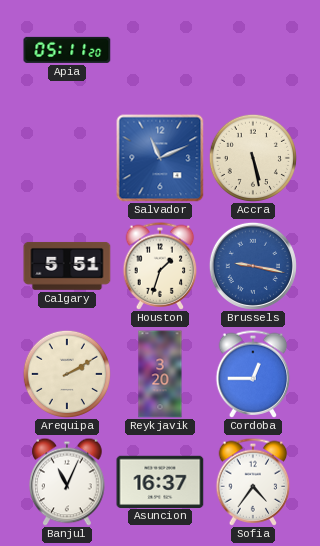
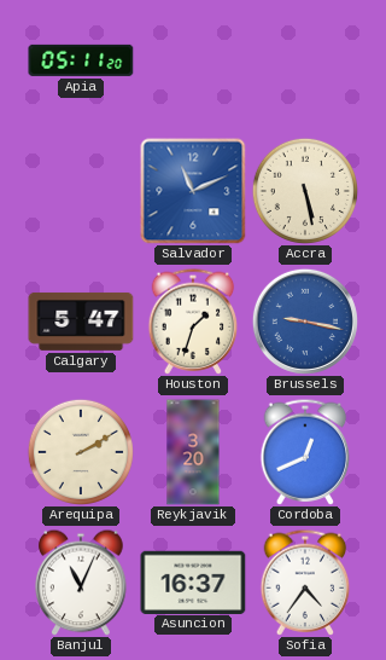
Calgary: 5:51 -> 5:47
Cordoba: 12:45 -> 12:41
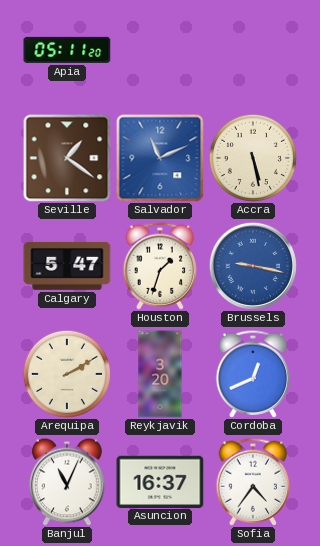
Seville: none -> 1:21
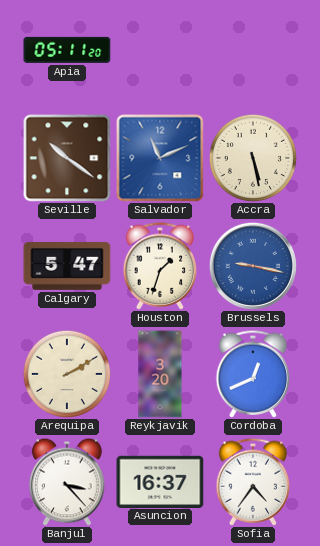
Seville: 1:21 -> 10:21
Banjul: 11:04 -> 3:23
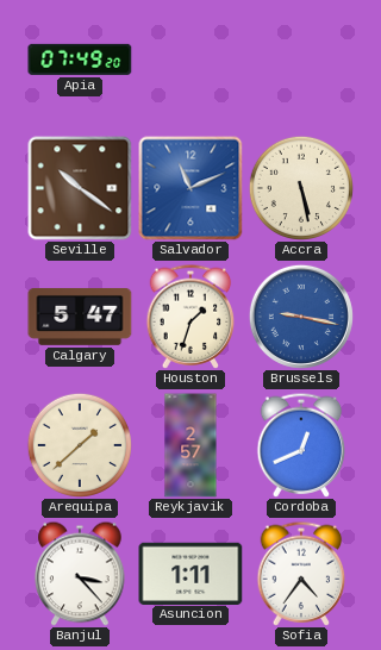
Apia: 05:11 -> 07:49
Arequipa: 2:10 -> 1:38
Reykjavik: 3:20 -> 2:57
Asuncion: 16:37 -> 1:11
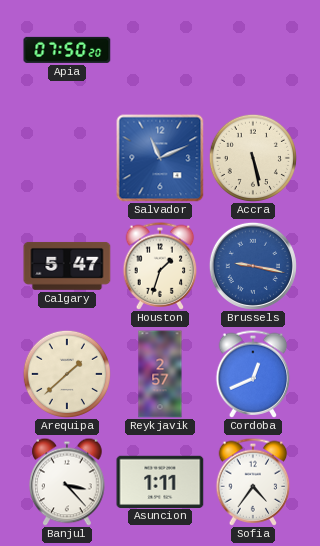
Apia: 07:49 -> 07:50
Seville: 10:21 -> none
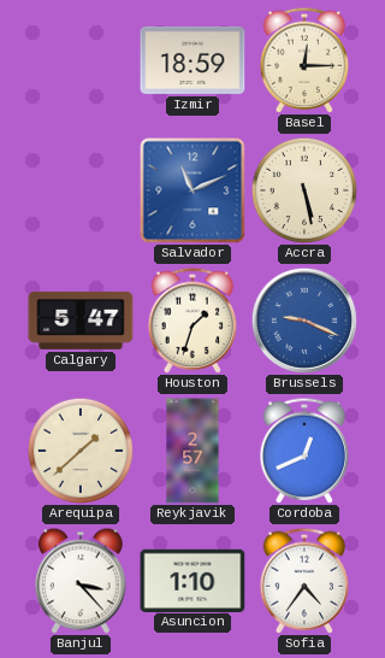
Apia: 07:50 -> none
Izmir: none -> 18:59
Basel: none -> 12:15
Brussels: 9:17 -> 9:19
Asuncion: 1:11 -> 1:10
